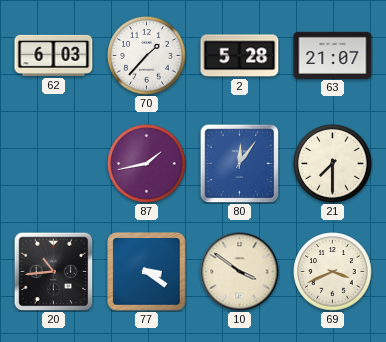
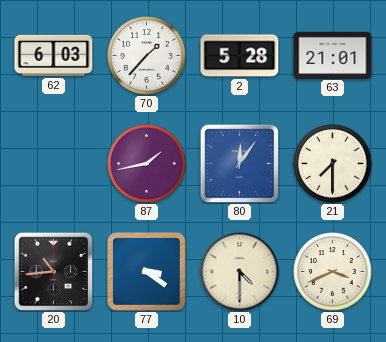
63: 21:07 -> 21:01
10: 3:51 -> 4:30
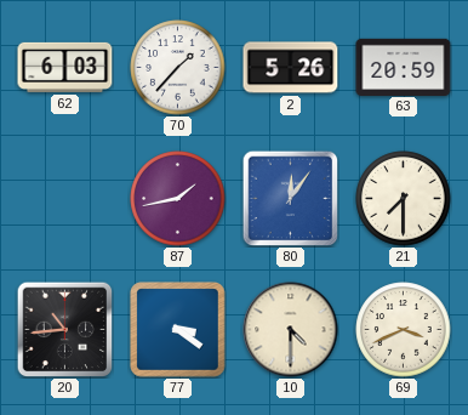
2: 5:28 -> 5:26
63: 21:01 -> 20:59
